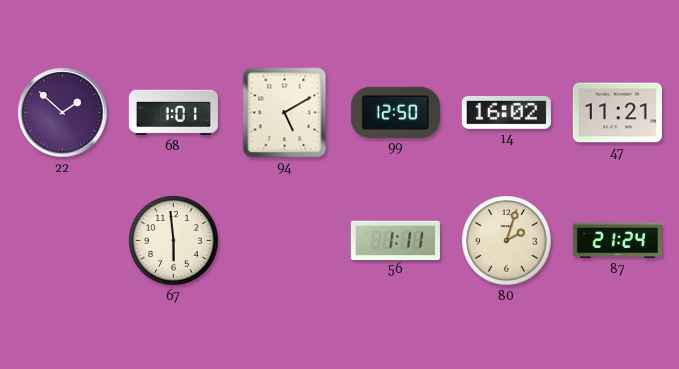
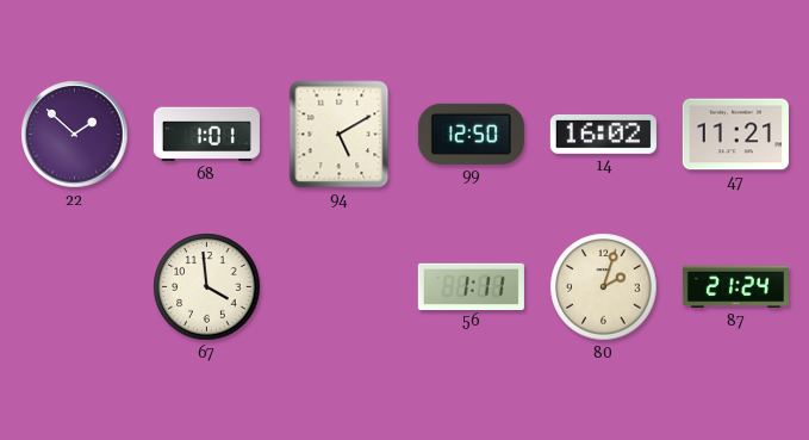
67: 5:59 -> 3:59
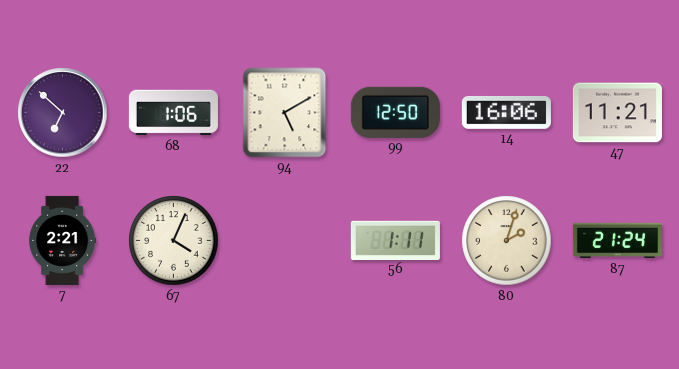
22: 1:52 -> 6:52
68: 1:01 -> 1:06
14: 16:02 -> 16:06
7: none -> 2:21
67: 3:59 -> 4:04
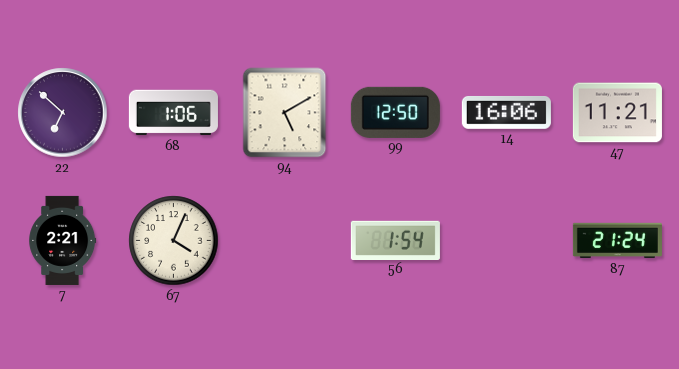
56: 1:11 -> 1:54
80: 2:03 -> none
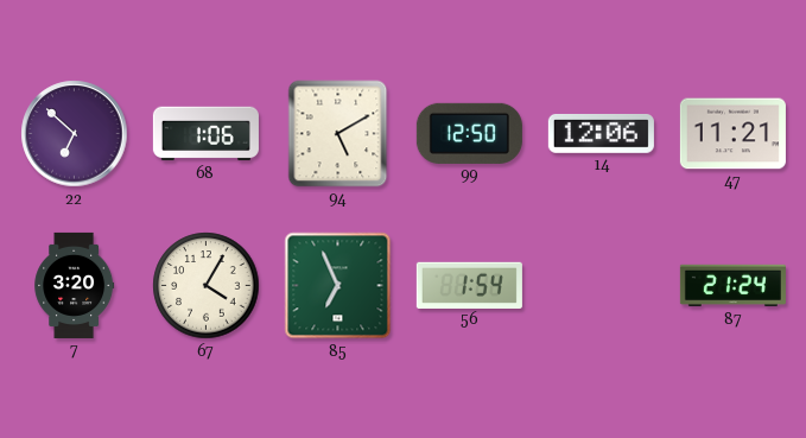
14: 16:06 -> 12:06
7: 2:21 -> 3:20
67: 4:04 -> 4:05
85: none -> 6:56
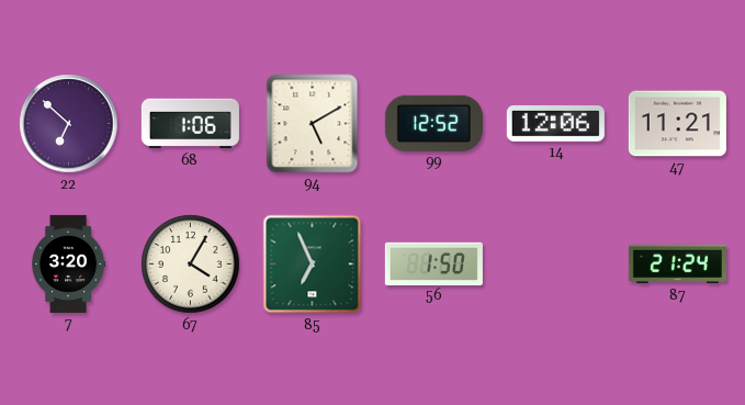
99: 12:50 -> 12:52
56: 1:54 -> 1:50
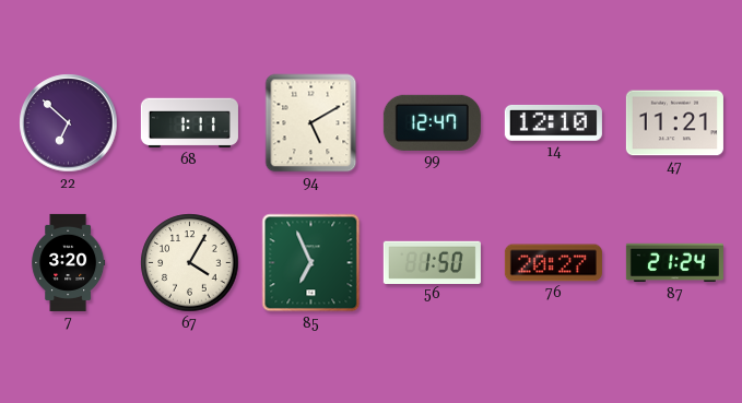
68: 1:06 -> 1:11
99: 12:52 -> 12:47
14: 12:06 -> 12:10
76: none -> 20:27
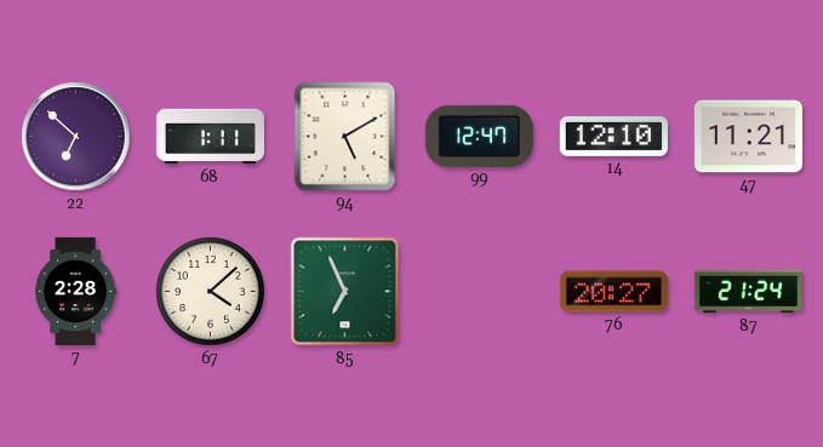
7: 3:20 -> 2:28
67: 4:05 -> 4:08
56: 1:50 -> none
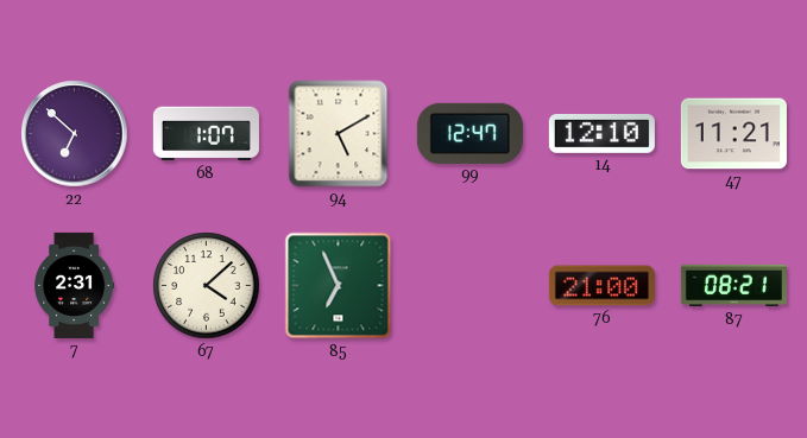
68: 1:11 -> 1:07
7: 2:28 -> 2:31
76: 20:27 -> 21:00
87: 21:24 -> 08:21
